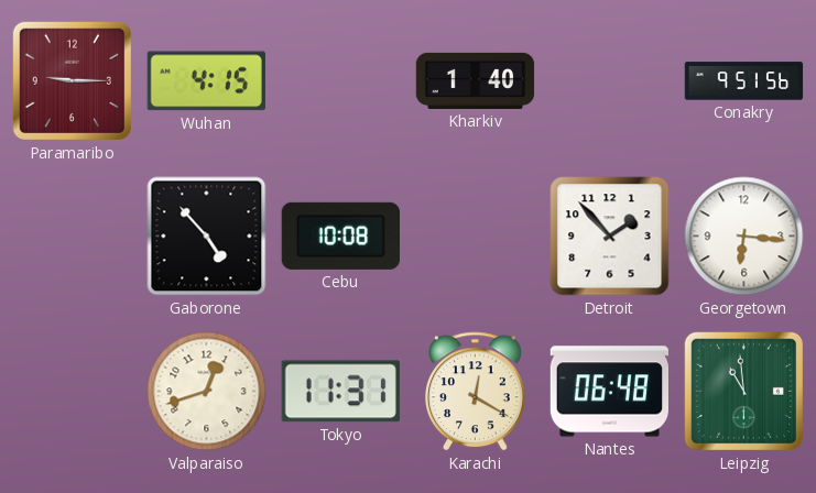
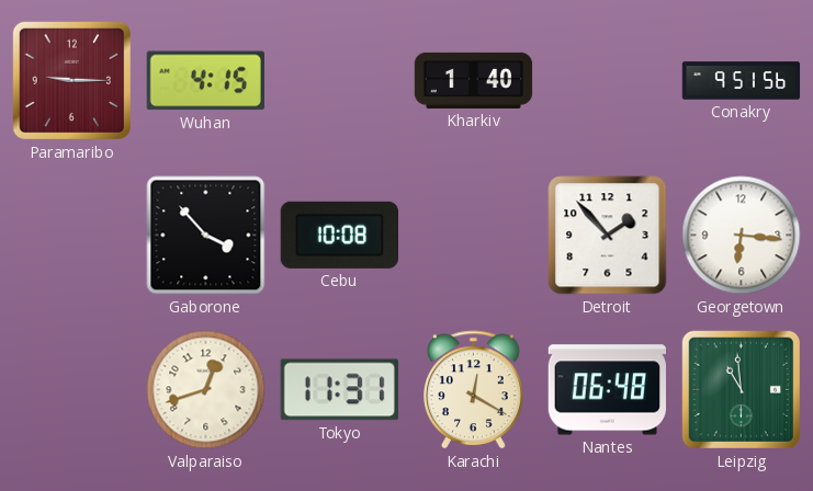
Gaborone: 4:53 -> 3:53
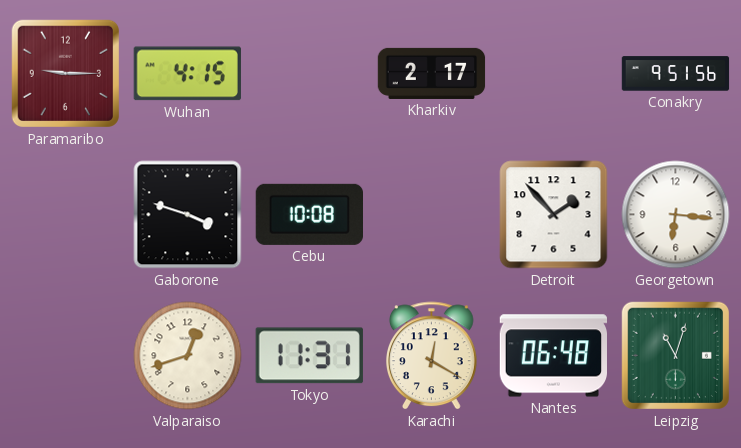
Kharkiv: 1:40 -> 2:17
Gaborone: 3:53 -> 3:48
Leipzig: 10:59 -> 11:03
